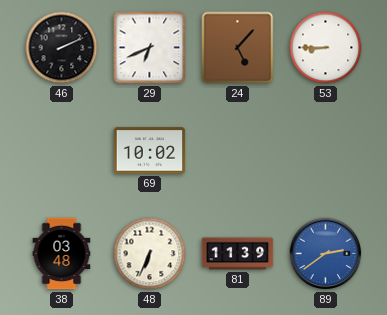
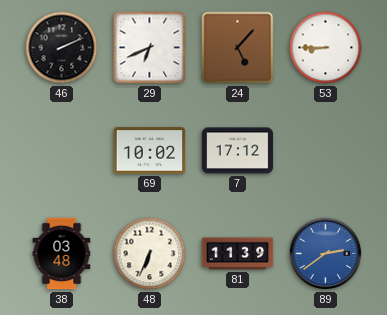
7: none -> 17:12
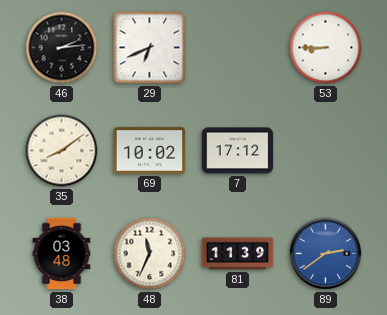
46: 2:11 -> 2:14
24: 5:07 -> none
35: none -> 8:09
48: 6:34 -> 11:34
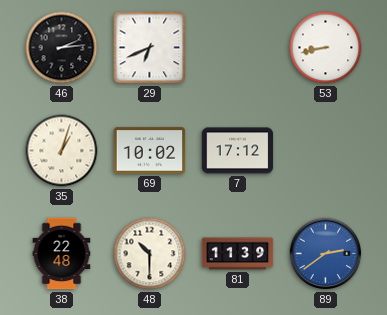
53: 8:45 -> 8:43
35: 8:09 -> 1:03
38: 03:48 -> 22:48
48: 11:34 -> 10:30
